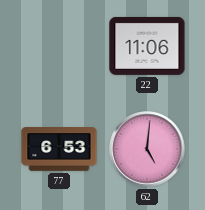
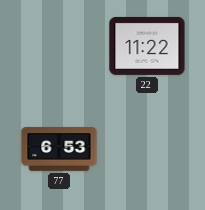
22: 11:06 -> 11:22
62: 5:01 -> none
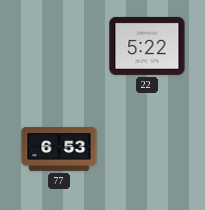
22: 11:22 -> 5:22
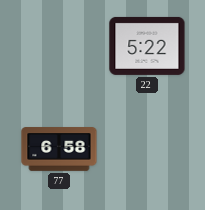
77: 6:53 -> 6:58
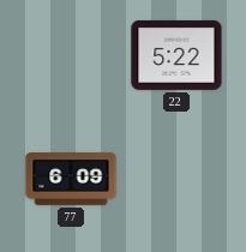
77: 6:58 -> 6:09
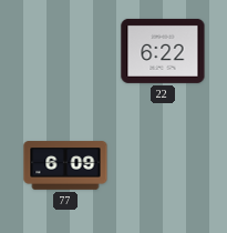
22: 5:22 -> 6:22
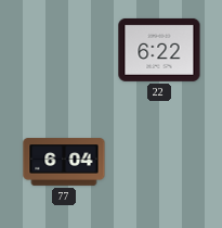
77: 6:09 -> 6:04
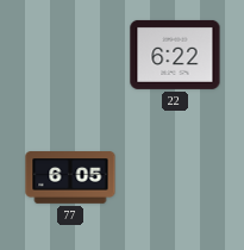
77: 6:04 -> 6:05
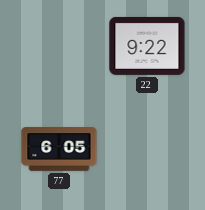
22: 6:22 -> 9:22
